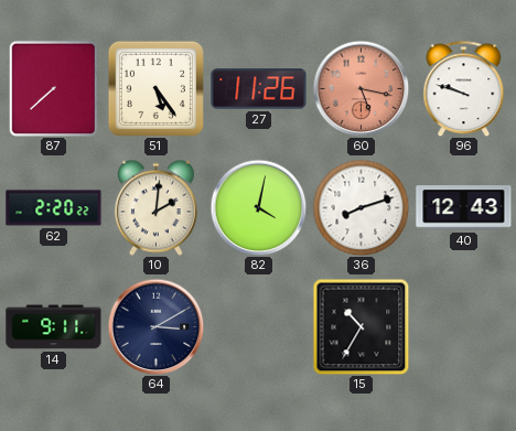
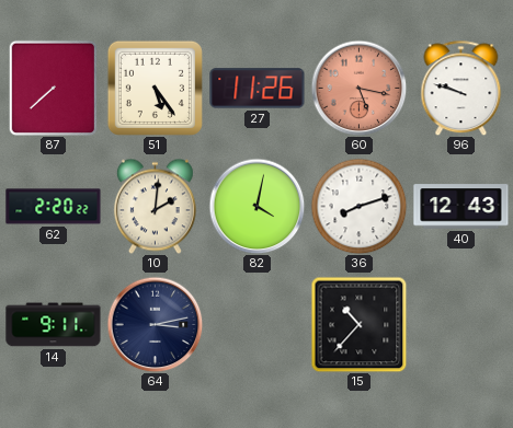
64: 3:10 -> 3:13
15: 10:35 -> 10:37
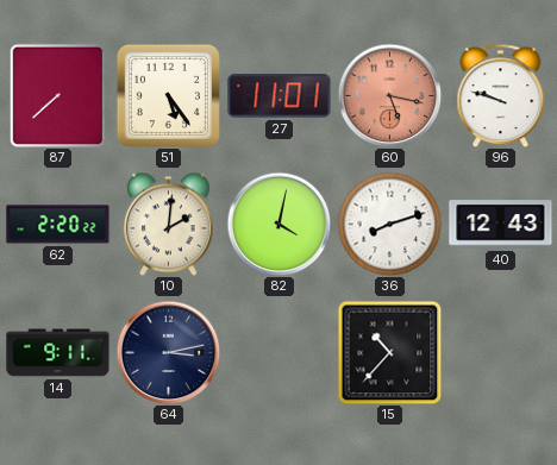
27: 11:26 -> 11:01
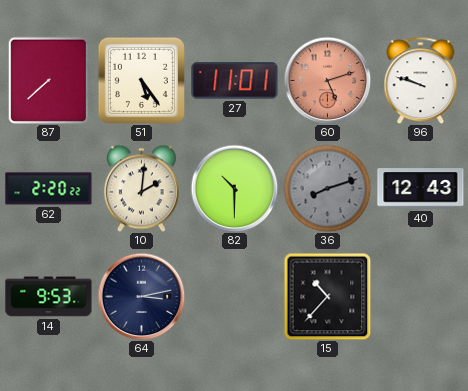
60: 5:17 -> 5:12
82: 4:02 -> 10:30
36 dial: white -> grey
14: 9:11 -> 9:53
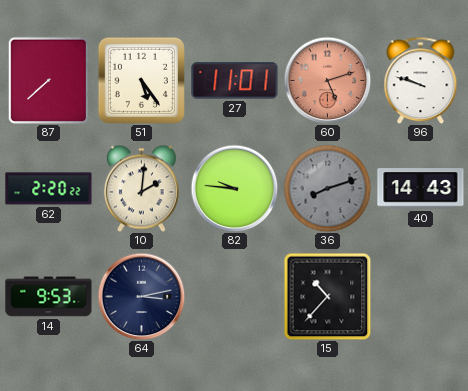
82: 10:30 -> 9:46
40: 12:43 -> 14:43
